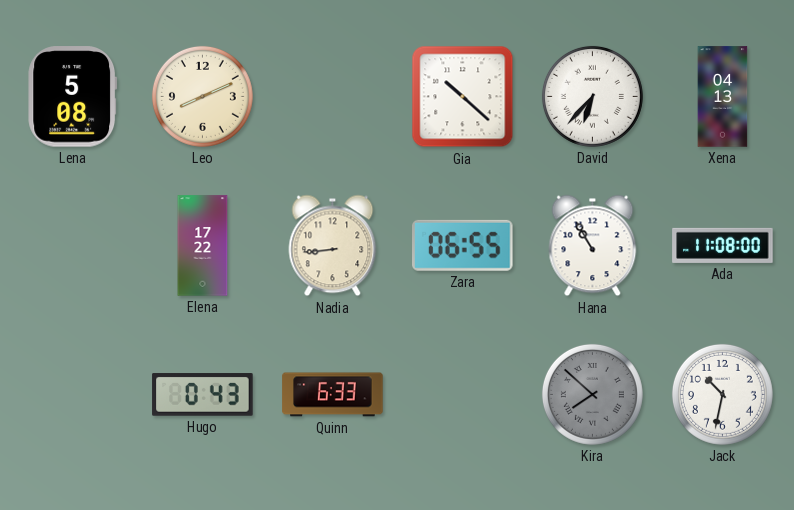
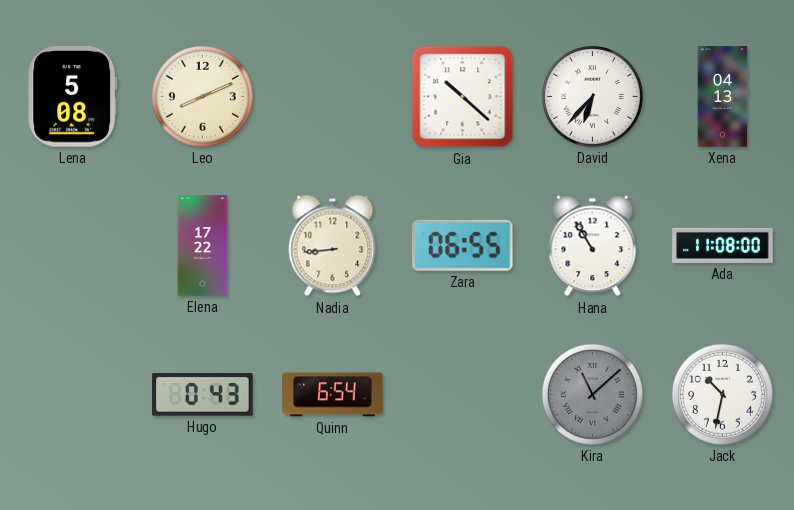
Quinn: 6:33 -> 6:54
Kira: 7:52 -> 11:08
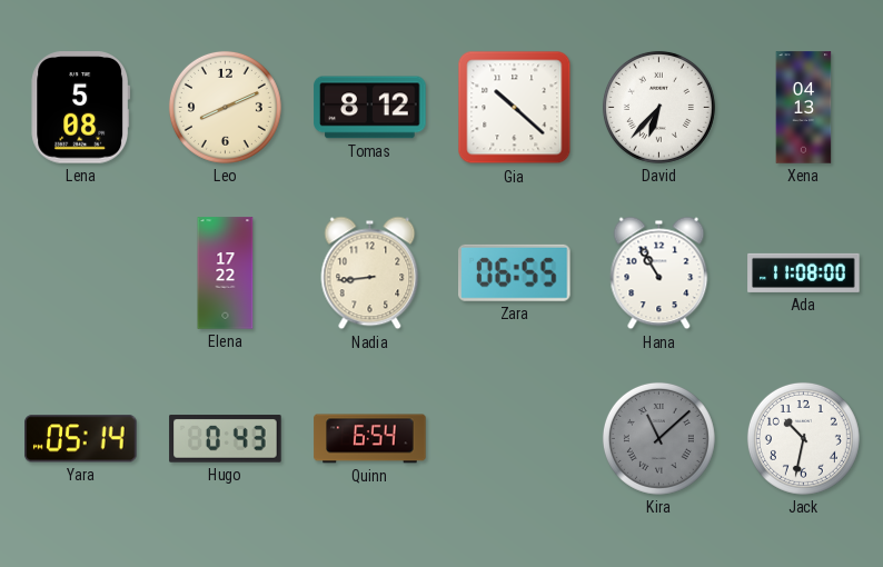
Tomas: none -> 8:12
Yara: none -> 05:14
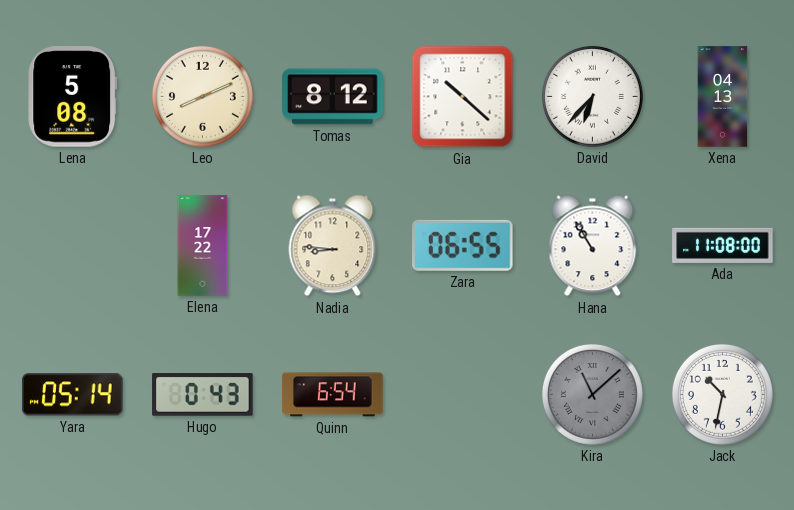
Nadia: 8:44 -> 8:46
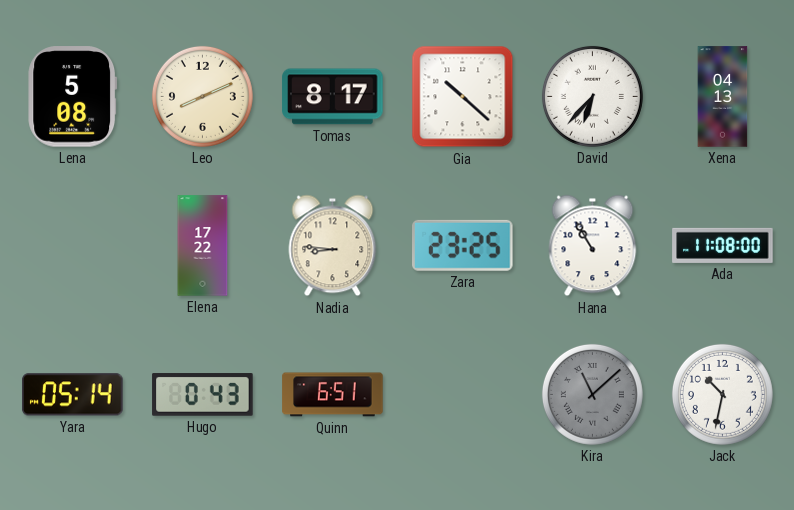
Tomas: 8:12 -> 8:17
Zara: 06:55 -> 23:25
Quinn: 6:54 -> 6:51
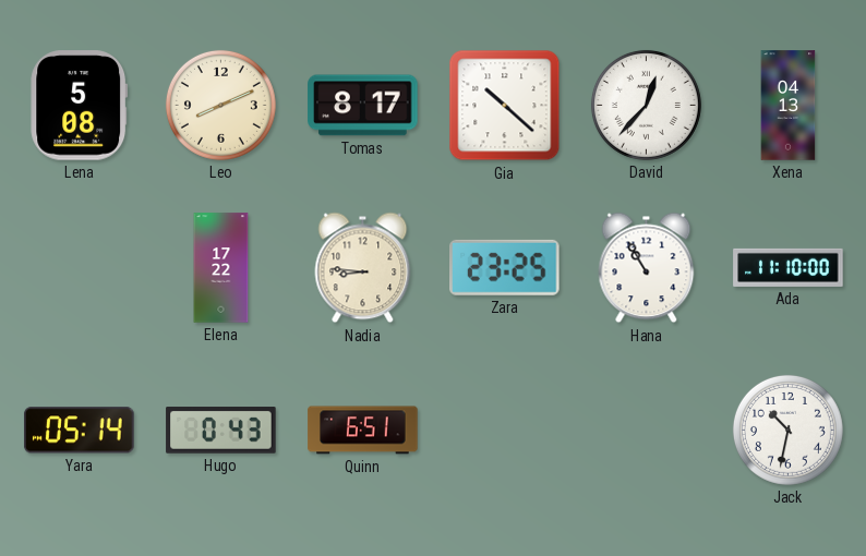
David: 6:37 -> 12:37
Ada: 11:08 -> 11:10
Kira: 11:08 -> none
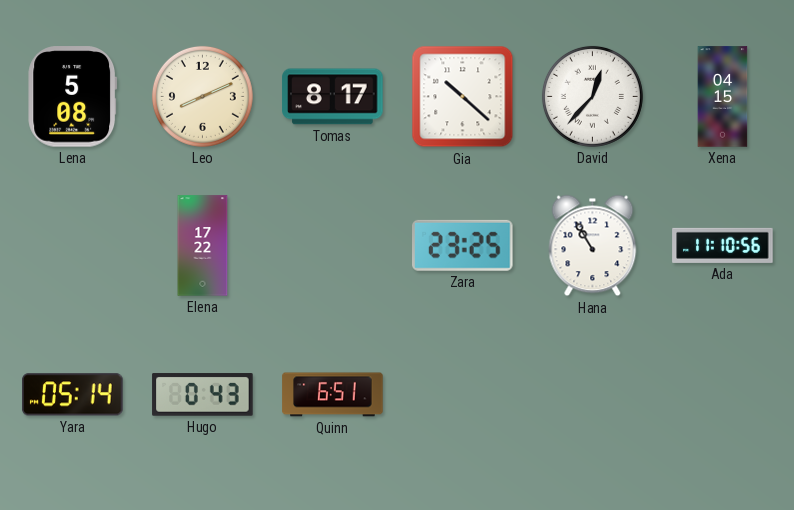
Xena: 04:13 -> 04:15
Nadia: 8:46 -> none
Ada: 11:10:00 -> 11:10:56
Jack: 10:32 -> none
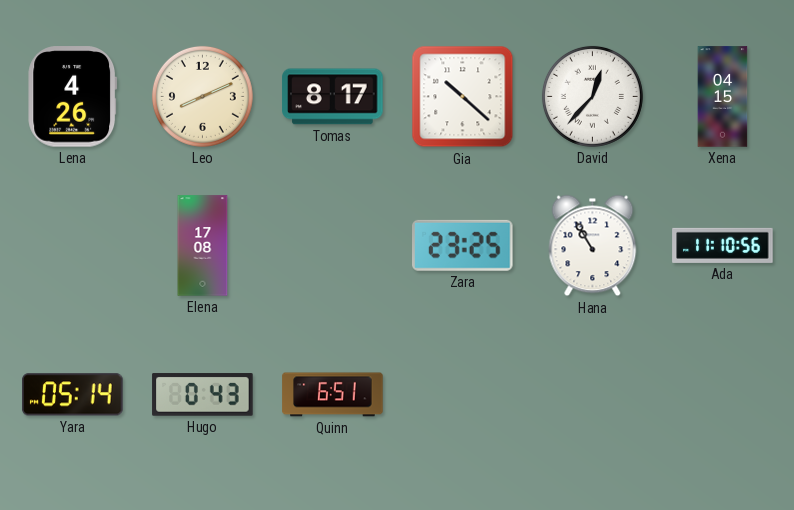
Lena: 5:08 -> 4:26
Elena: 17:22 -> 17:08
